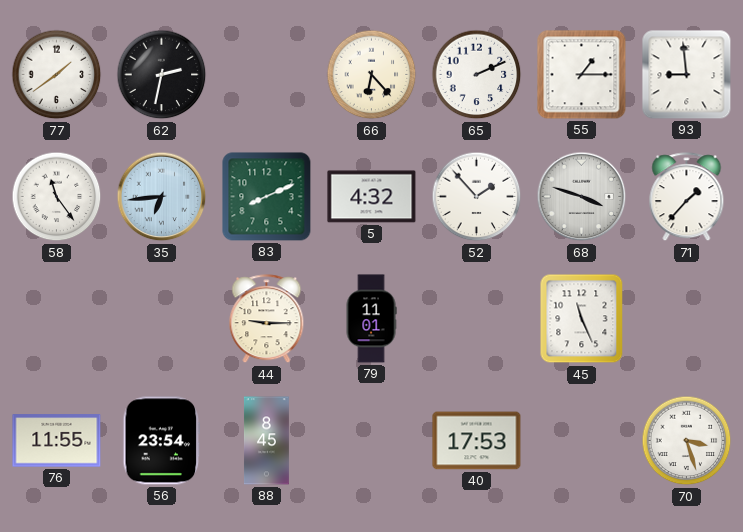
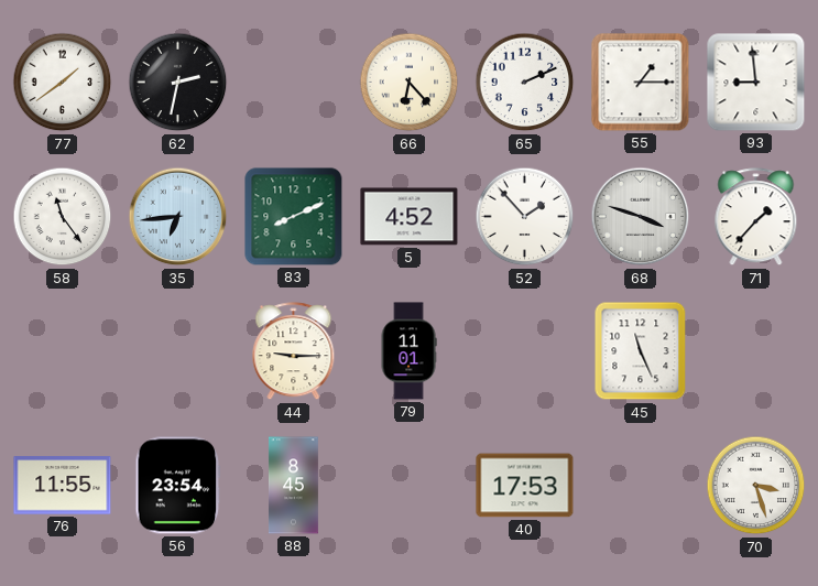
5: 4:32 -> 4:52
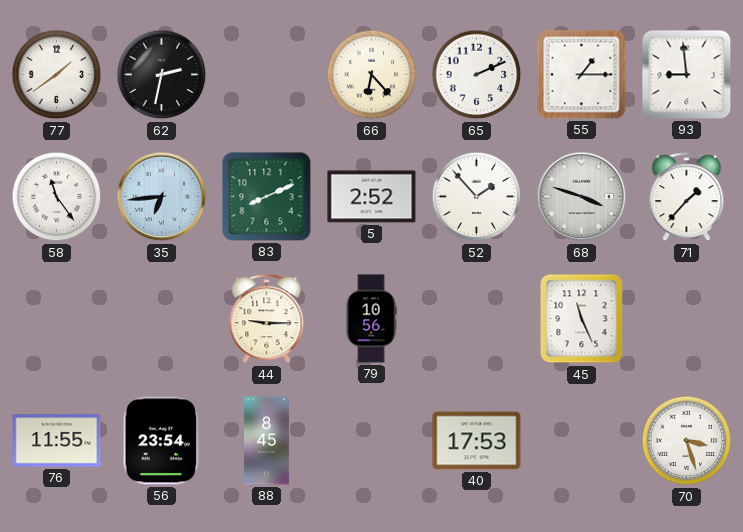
5: 4:52 -> 2:52
79: 11:01 -> 10:56
